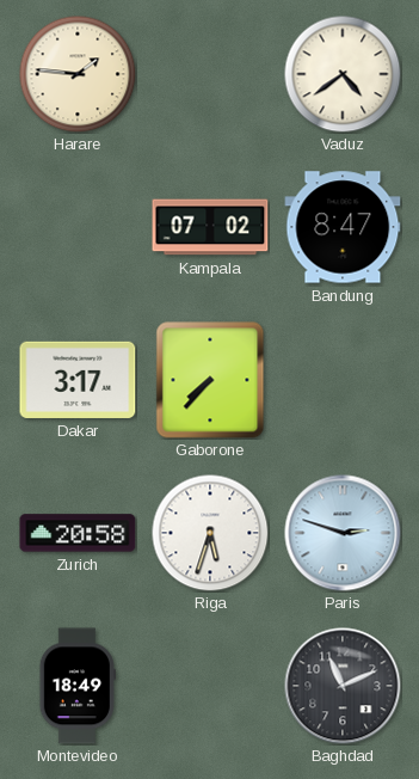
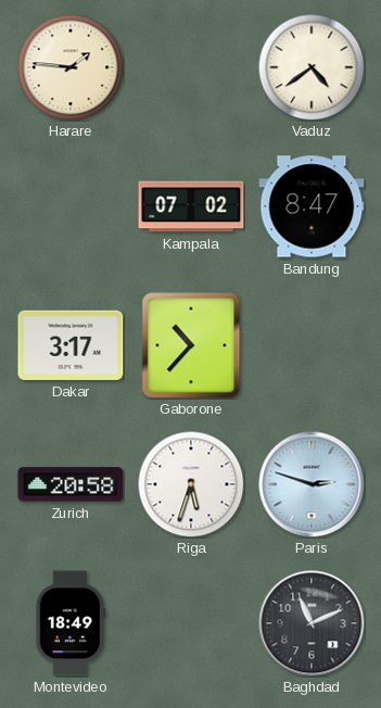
Gaborone: 7:37 -> 10:37
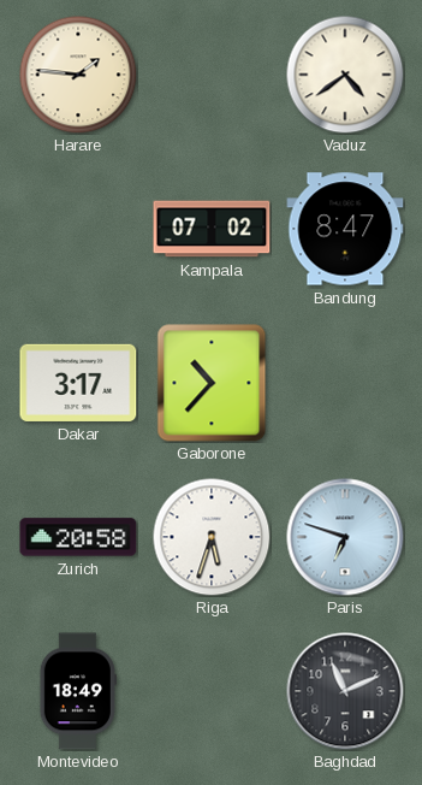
Paris: 2:48 -> 6:48
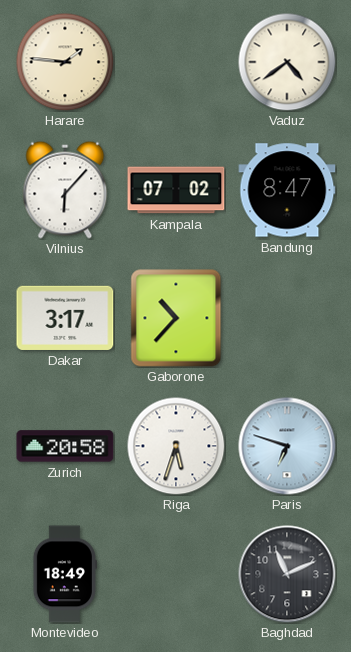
Vilnius: none -> 6:07
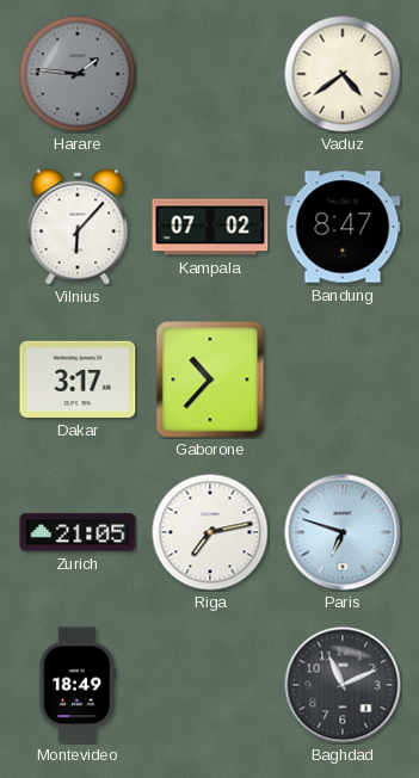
Harare dial: cream -> grey
Zurich: 20:58 -> 21:05
Riga: 5:33 -> 7:13
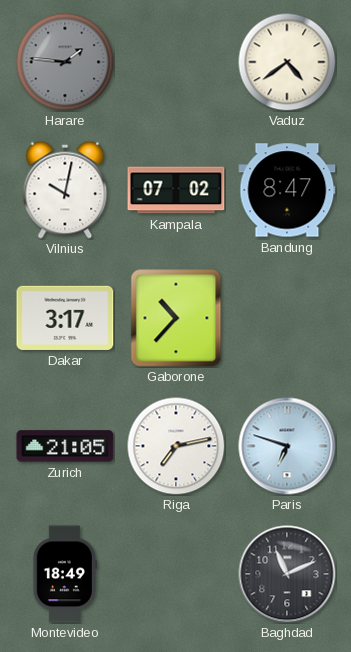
Vilnius: 6:07 -> 10:02
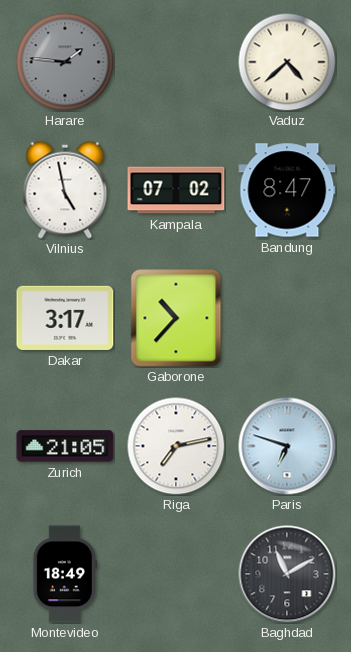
Vaduz: 4:39 -> 4:38
Vilnius: 10:02 -> 4:58
Baghdad: 11:11 -> 11:10
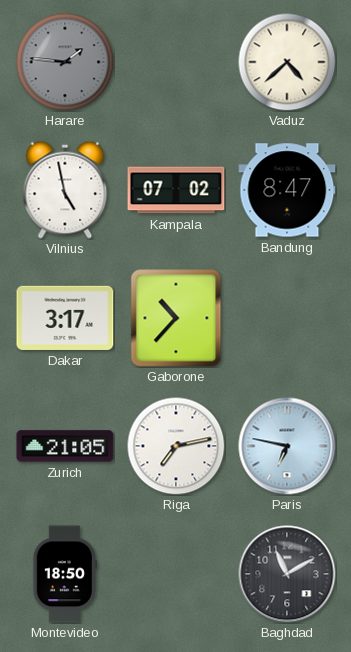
Paris: 6:48 -> 6:47
Montevideo: 18:49 -> 18:50
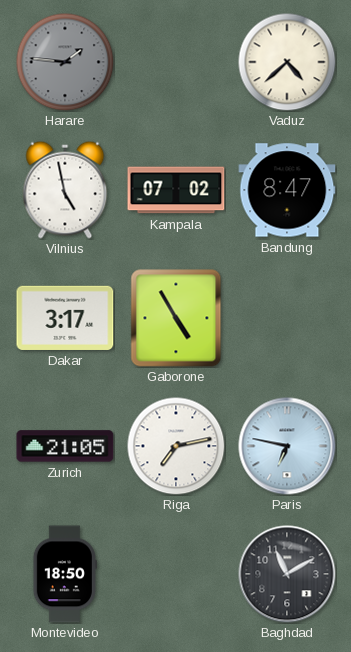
Gaborone: 10:37 -> 4:55
